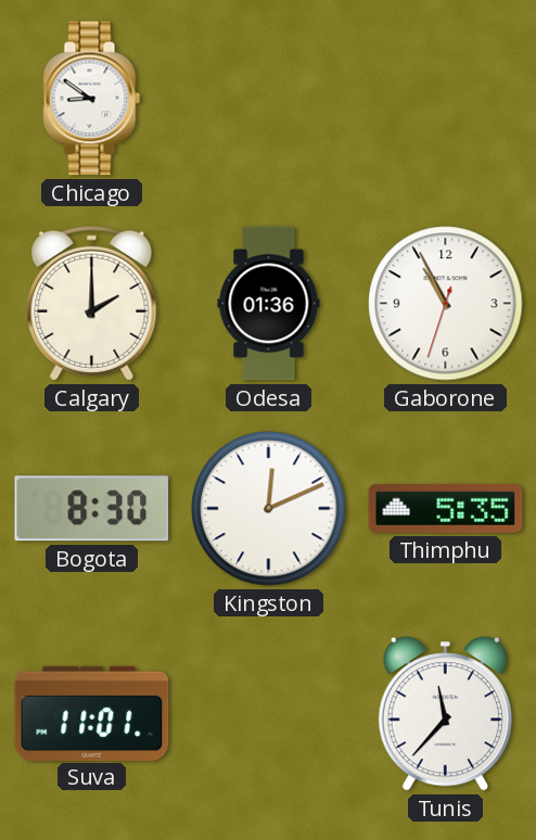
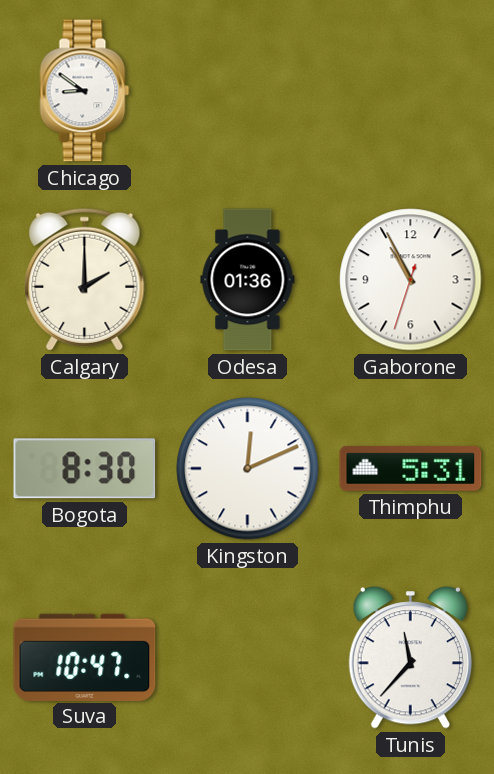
Thimphu: 5:35 -> 5:31
Suva: 11:01 -> 10:47
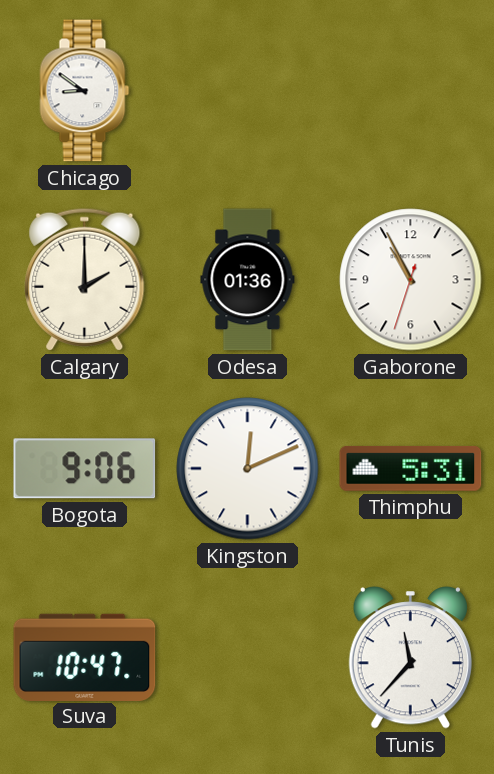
Bogota: 8:30 -> 9:06
